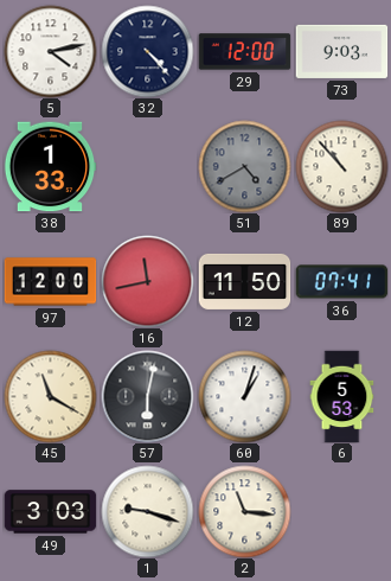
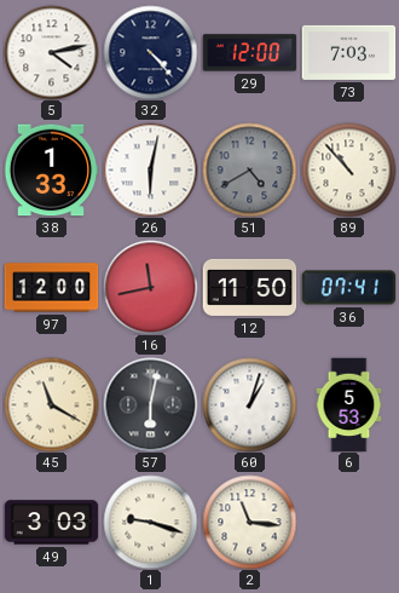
73: 9:03 -> 7:03
26: none -> 6:02
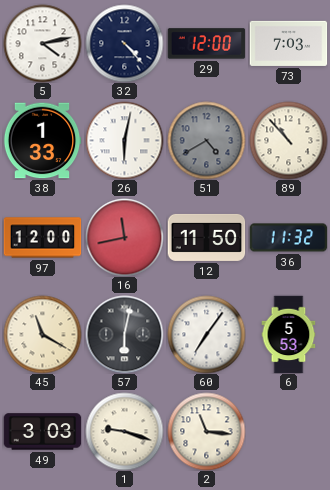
36: 07:41 -> 11:32
60: 1:03 -> 7:06
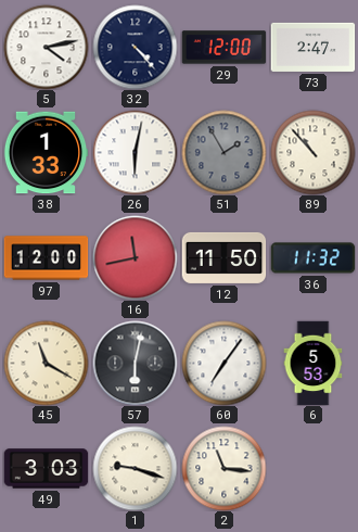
73: 7:03 -> 2:47
51: 4:40 -> 1:55
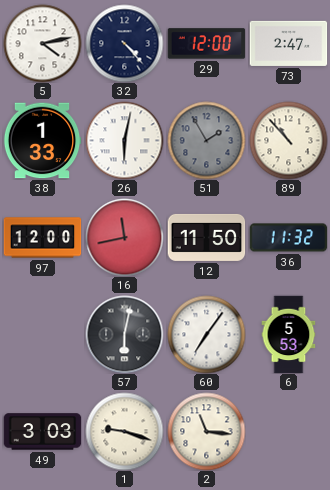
45: 11:20 -> none
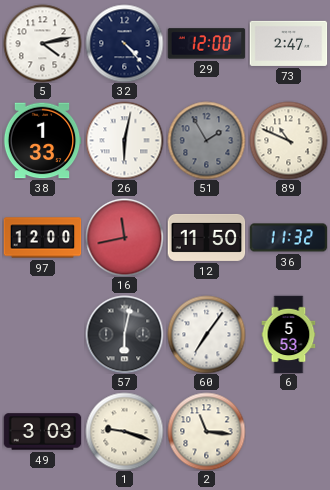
89: 10:53 -> 10:49
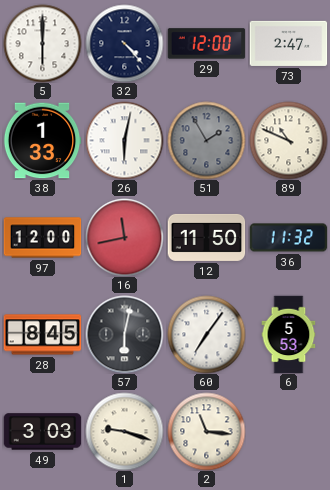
5: 4:13 -> 6:00
28: none -> 8:45
